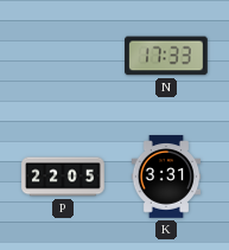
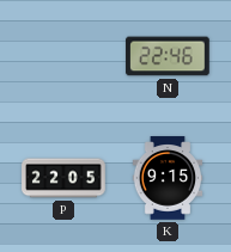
N: 17:33 -> 22:46
K: 3:31 -> 9:15
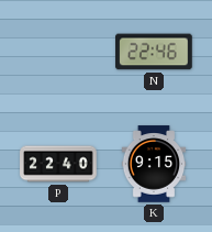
P: 22:05 -> 22:40
